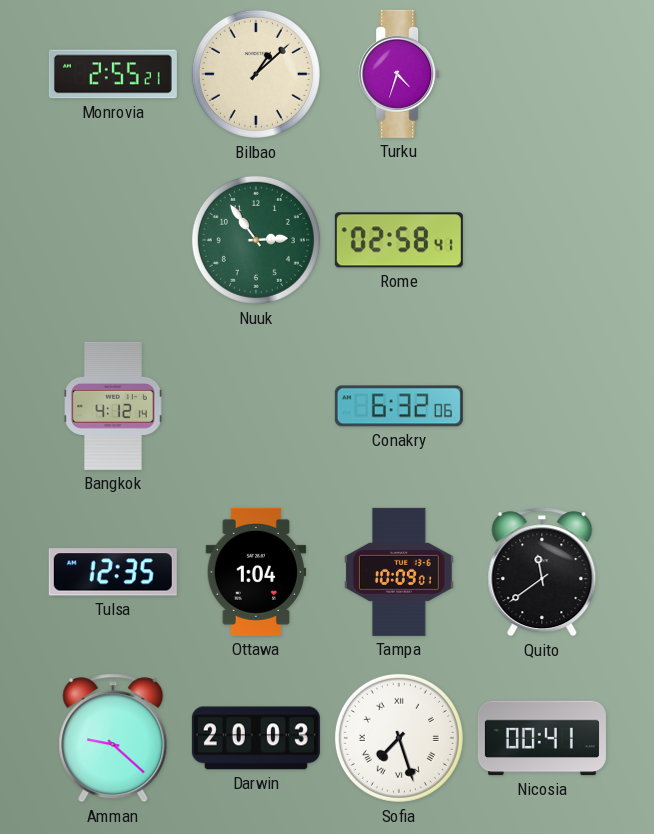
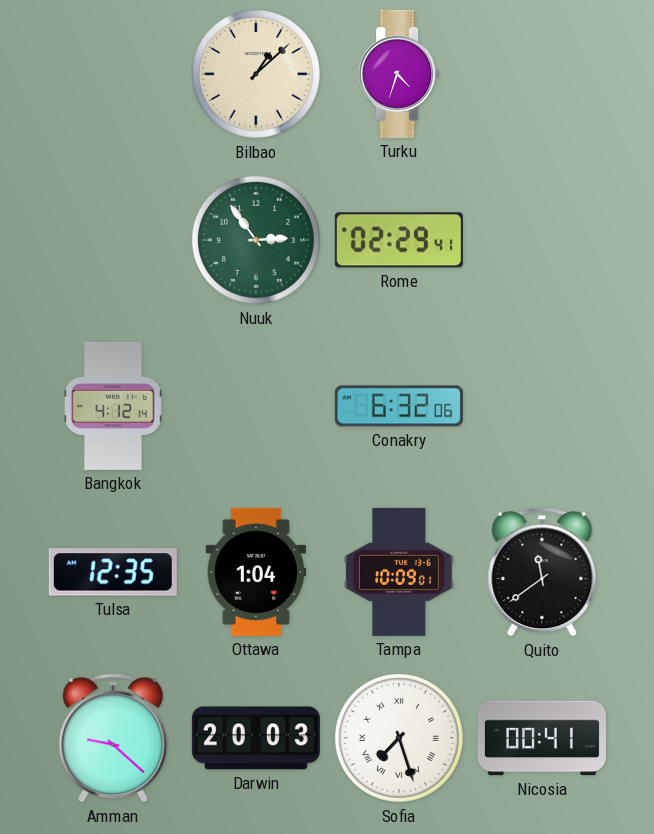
Monrovia: 2:55 -> none
Rome: 02:58 -> 02:29
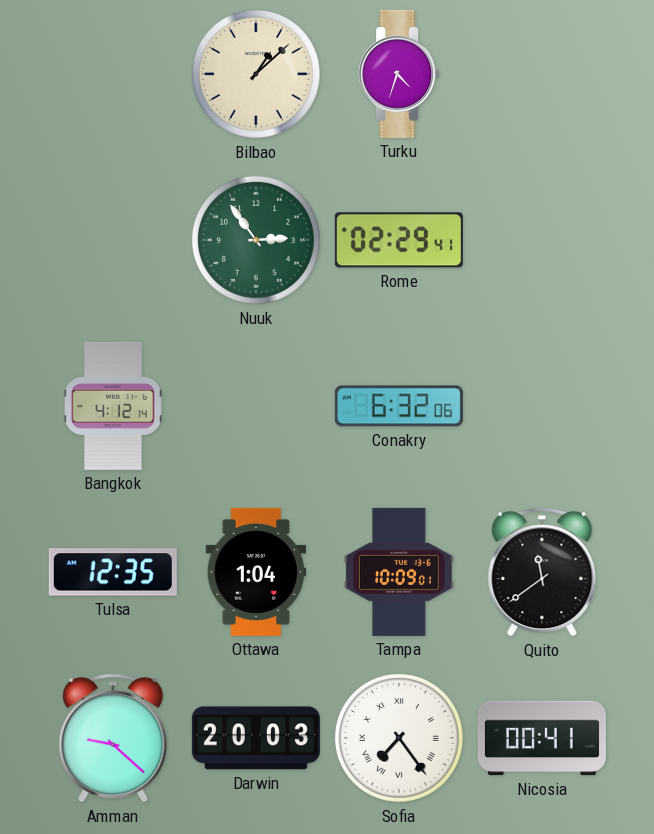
Sofia: 7:27 -> 7:24
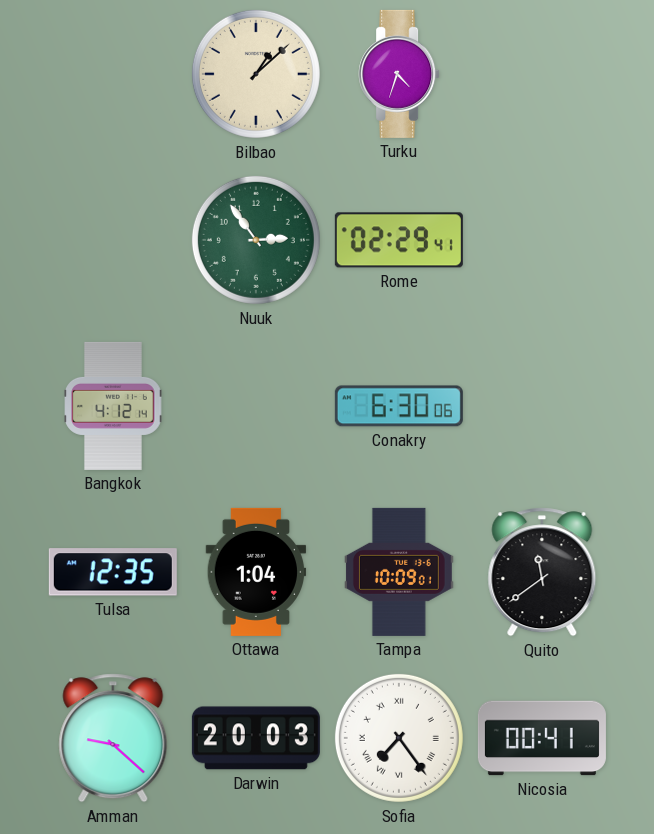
Conakry: 6:32 -> 6:30
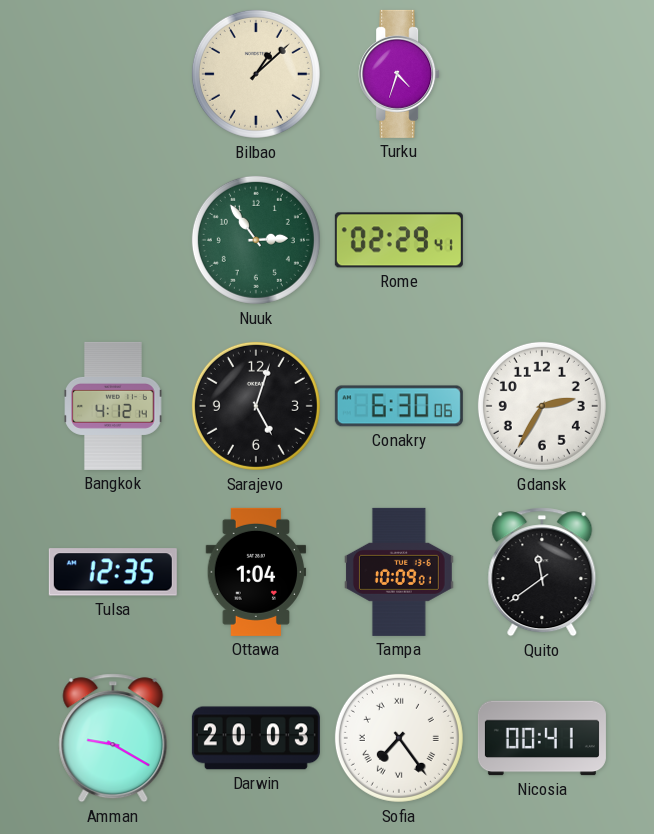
Sarajevo: none -> 5:03
Gdansk: none -> 2:35
Amman: 9:22 -> 9:20
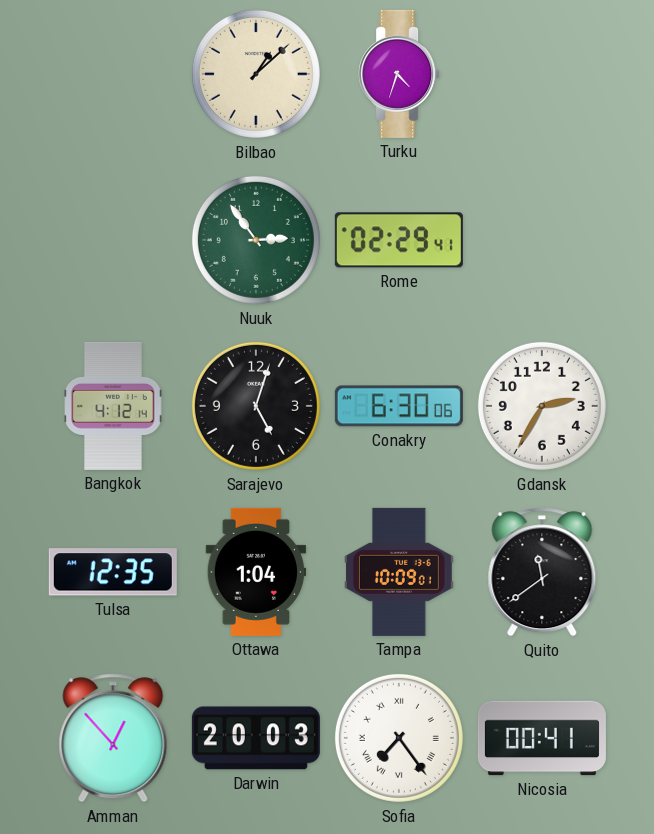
Amman: 9:20 -> 12:53
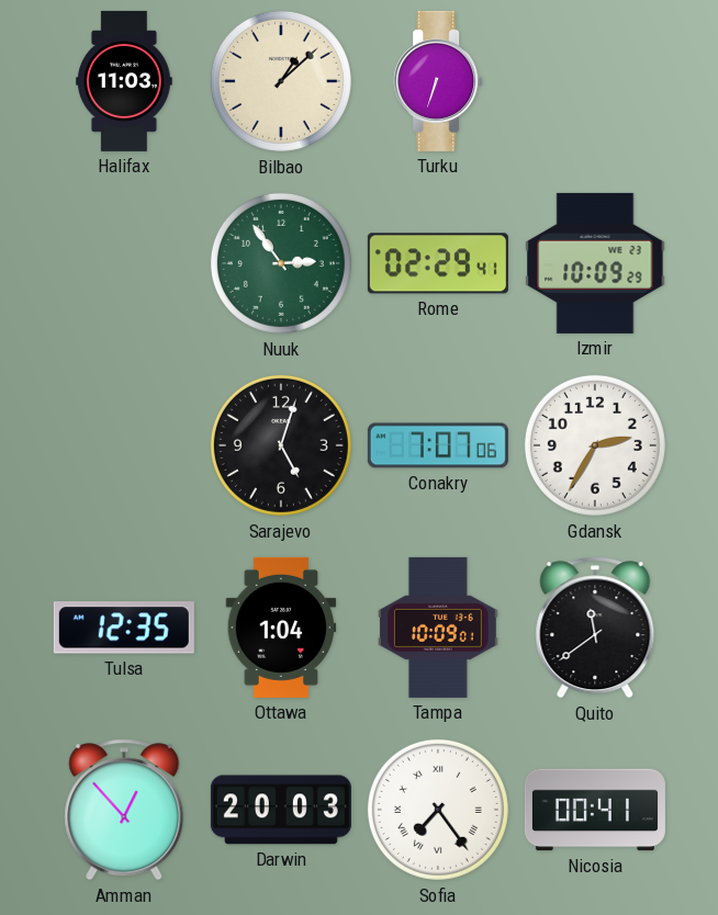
Halifax: none -> 11:03
Turku: 4:33 -> 6:33
Izmir: none -> 10:09
Bangkok: 4:12 -> none
Conakry: 6:30 -> 7:07
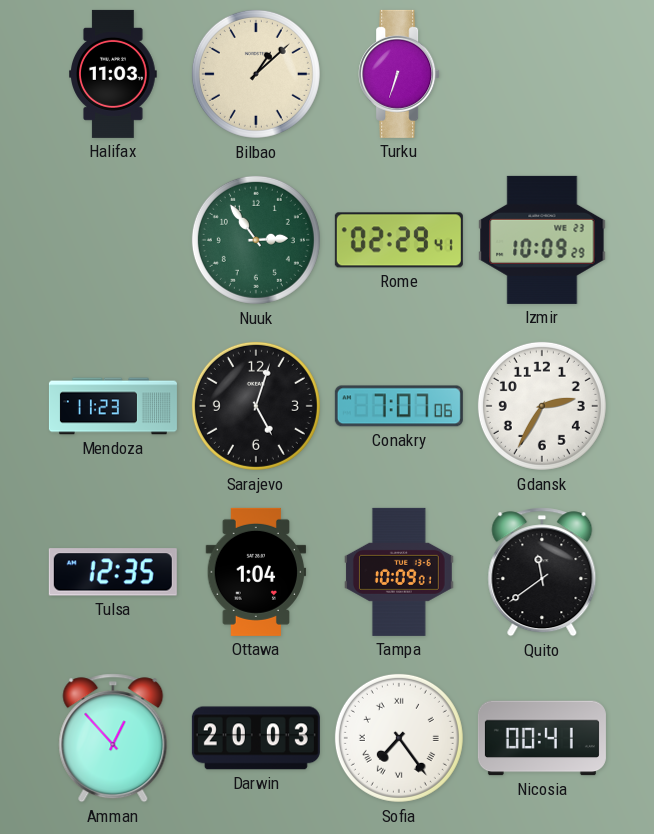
Mendoza: none -> 11:23
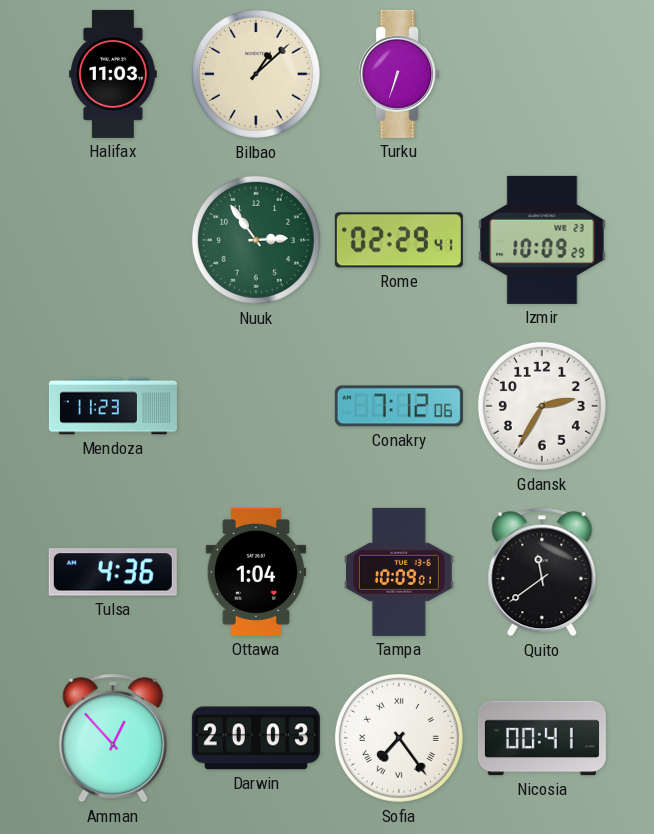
Sarajevo: 5:03 -> none
Conakry: 7:07 -> 7:12
Tulsa: 12:35 -> 4:36
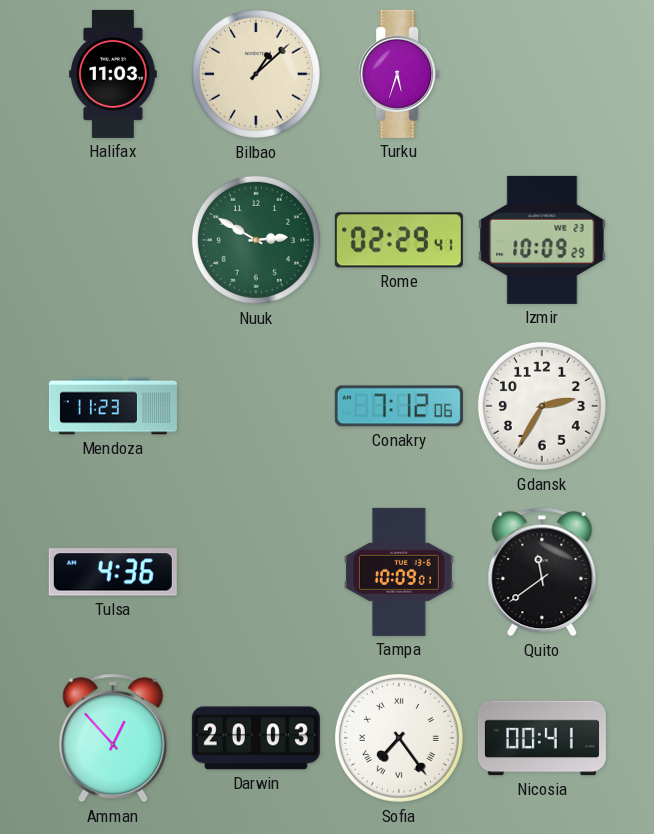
Turku: 6:33 -> 5:33
Nuuk: 2:54 -> 2:50
Ottawa: 1:04 -> none
